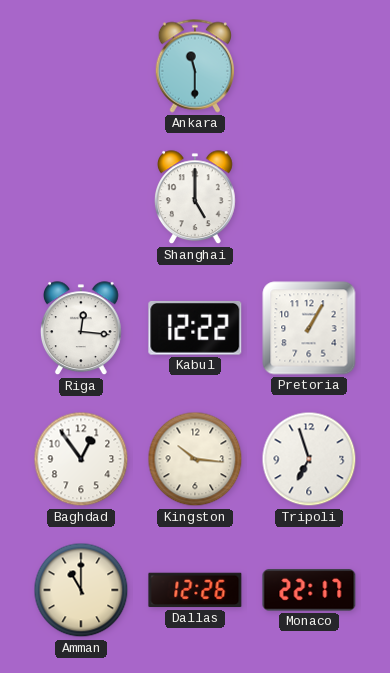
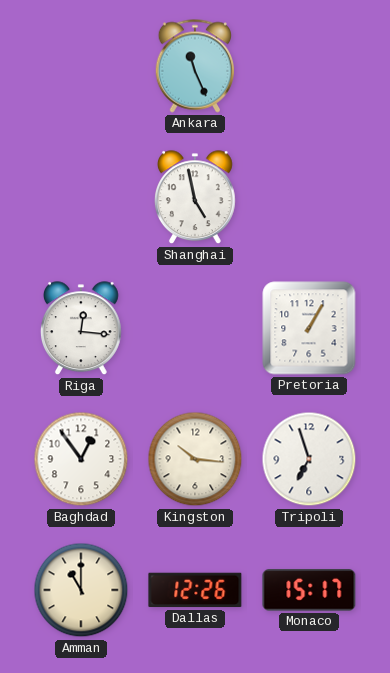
Ankara: 11:30 -> 11:26
Shanghai: 5:00 -> 4:58
Kabul: 12:22 -> none
Monaco: 22:17 -> 15:17
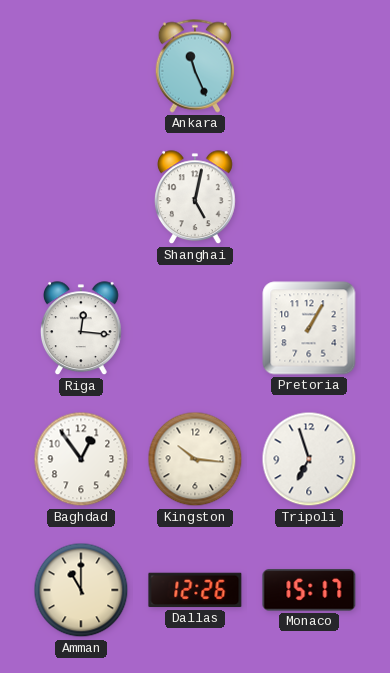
Shanghai: 4:58 -> 5:02
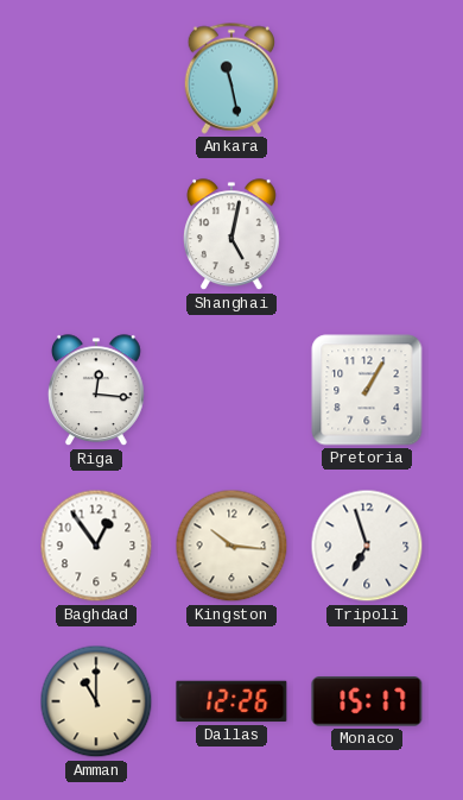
Ankara: 11:26 -> 11:28
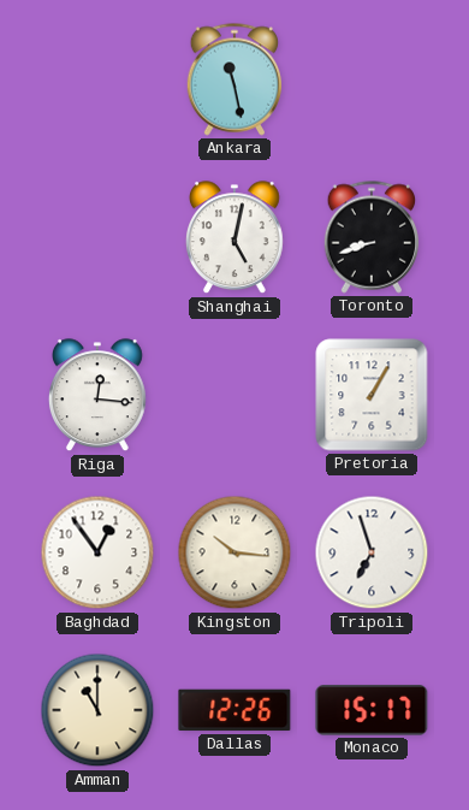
Toronto: none -> 8:42
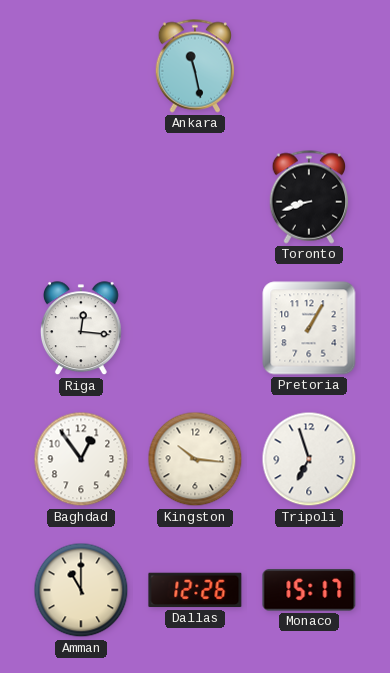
Shanghai: 5:02 -> none
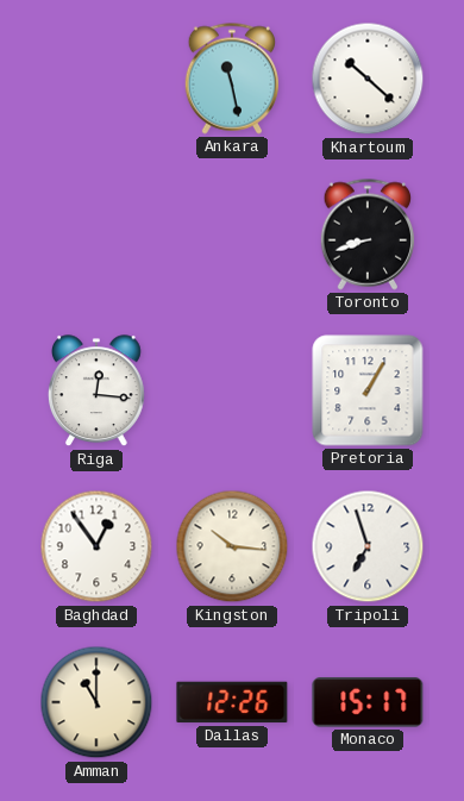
Khartoum: none -> 10:22
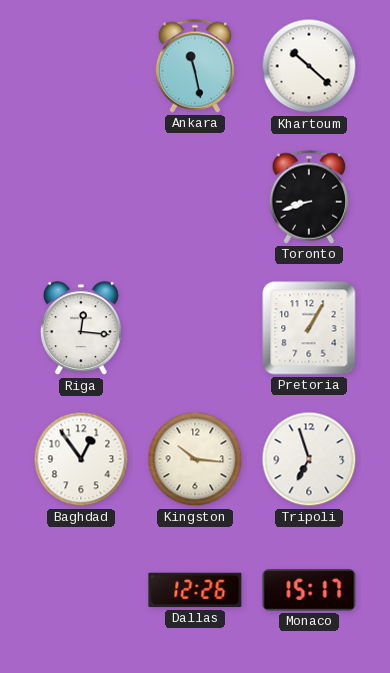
Amman: 11:00 -> none
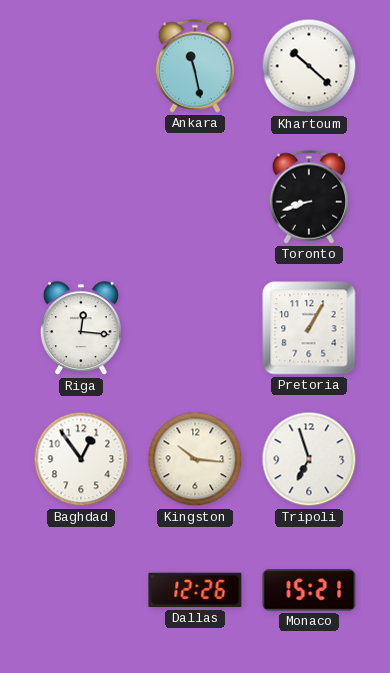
Monaco: 15:17 -> 15:21
